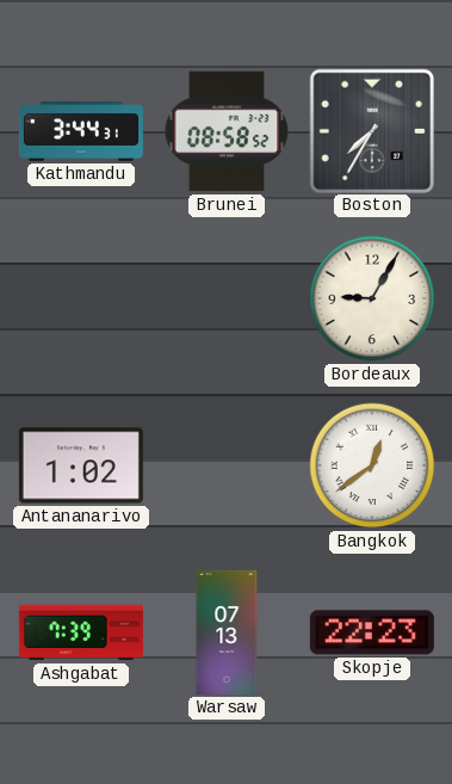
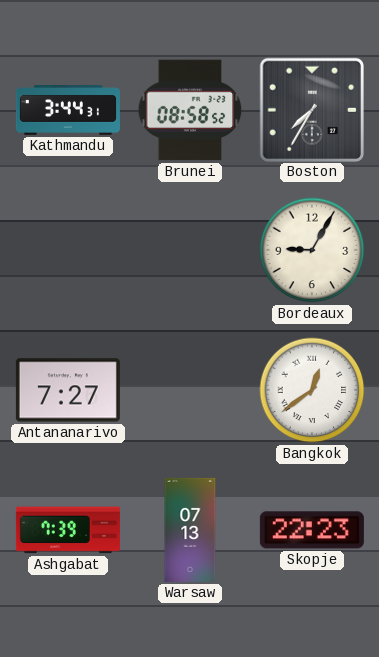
Antananarivo: 1:02 -> 7:27
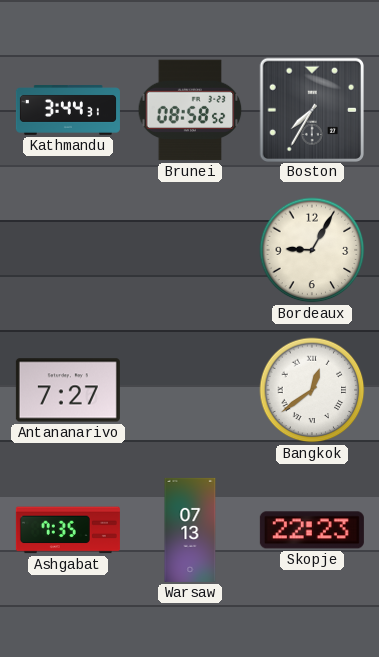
Ashgabat: 7:39 -> 7:35
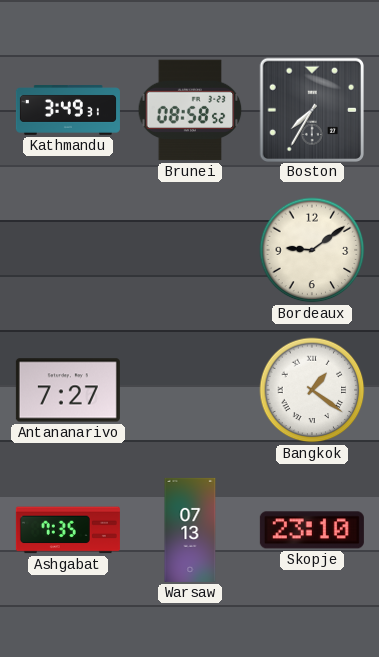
Kathmandu: 3:44 -> 3:49
Bordeaux: 9:05 -> 9:09
Bangkok: 12:39 -> 1:21
Skopje: 22:23 -> 23:10
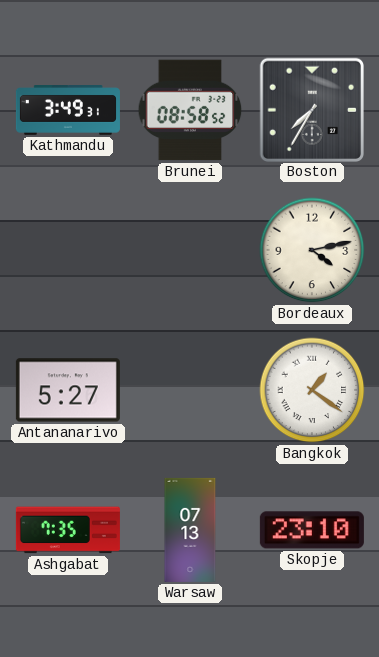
Bordeaux: 9:09 -> 4:13
Antananarivo: 7:27 -> 5:27
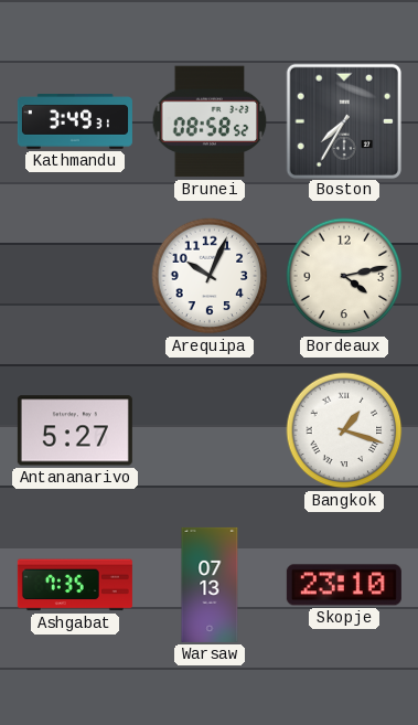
Arequipa: none -> 10:04
Bangkok: 1:21 -> 1:18
